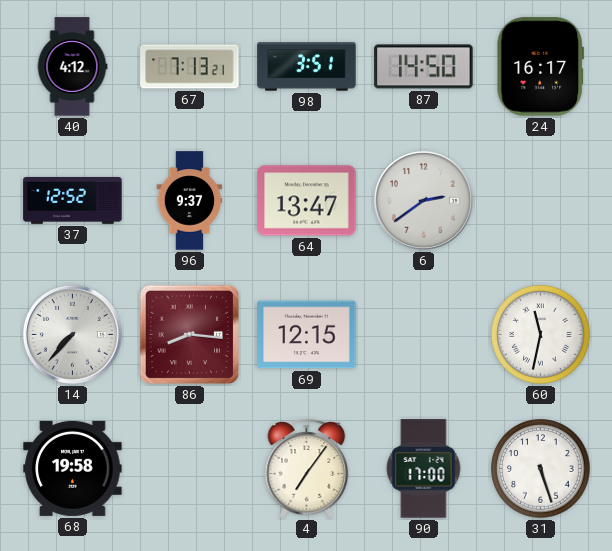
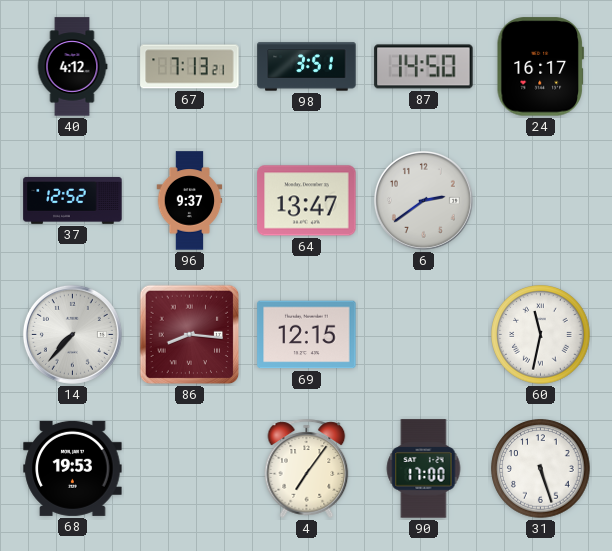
68: 19:58 -> 19:53
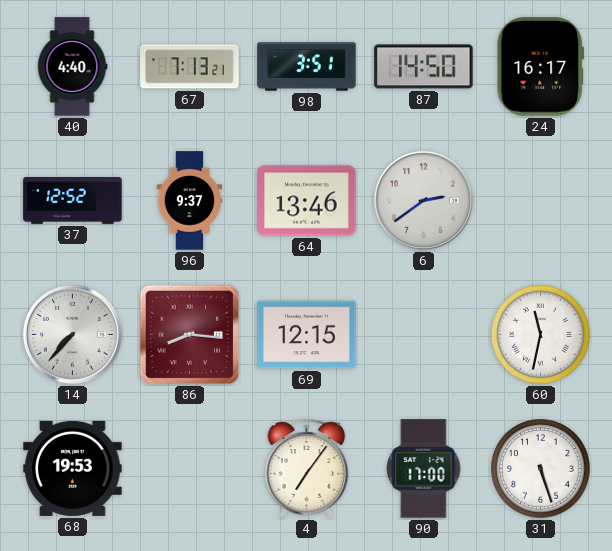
40: 4:12 -> 4:40
64: 13:47 -> 13:46
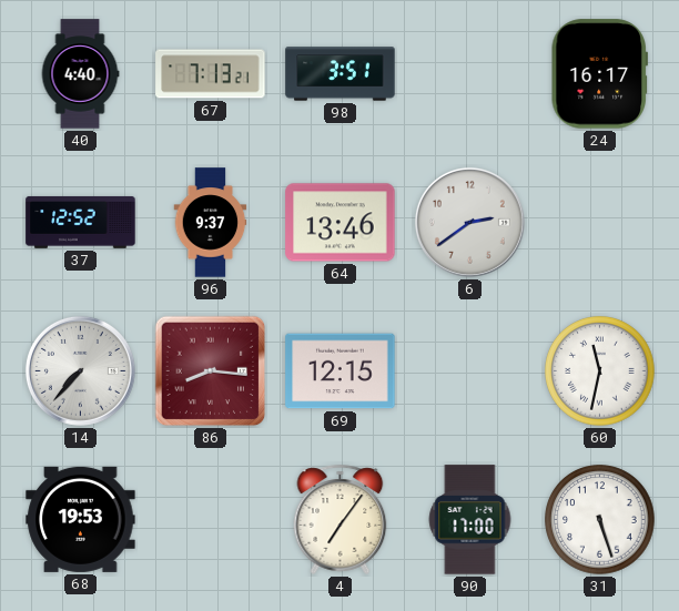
87: 14:50 -> none
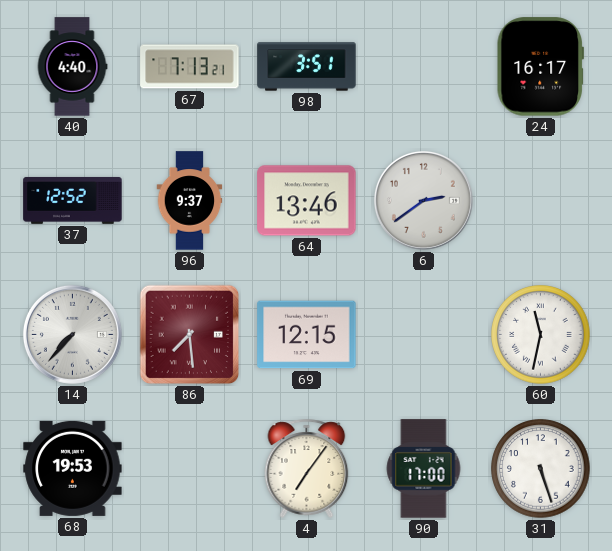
86: 8:16 -> 7:29
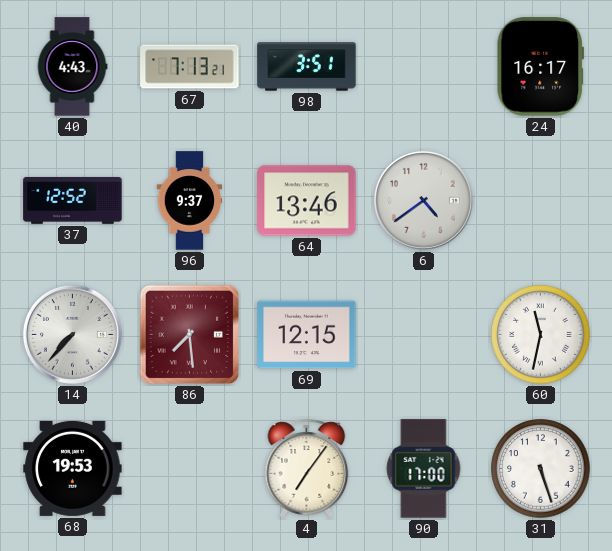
40: 4:40 -> 4:43
6: 2:39 -> 4:39
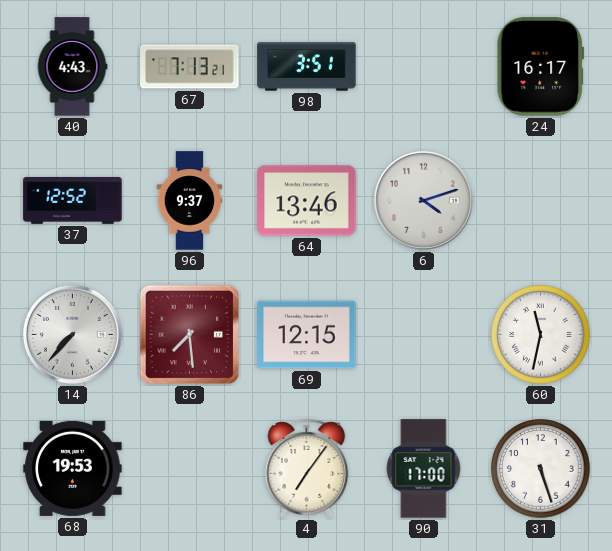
6: 4:39 -> 4:12
